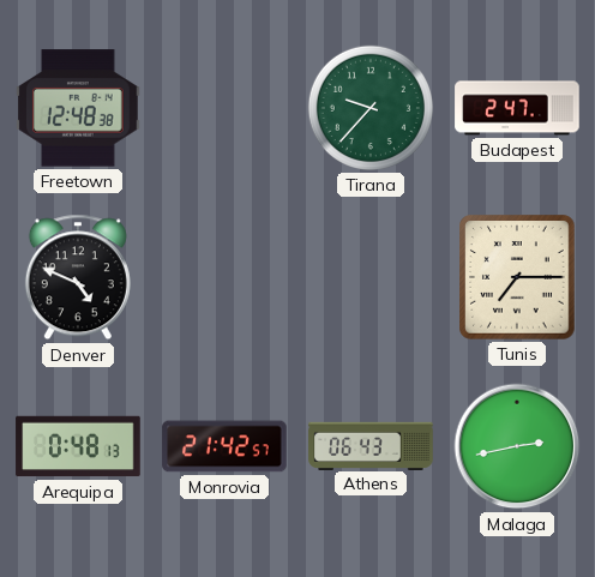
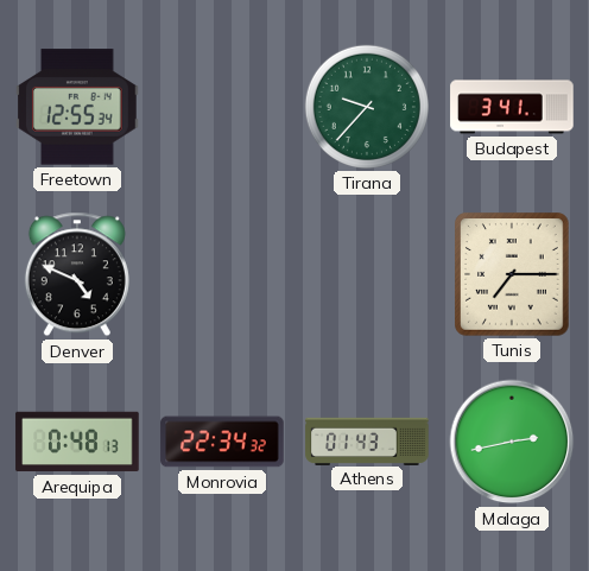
Freetown: 12:48 -> 12:55
Budapest: 2:47 -> 3:41
Monrovia: 21:42 -> 22:34
Athens: 06:43 -> 01:43
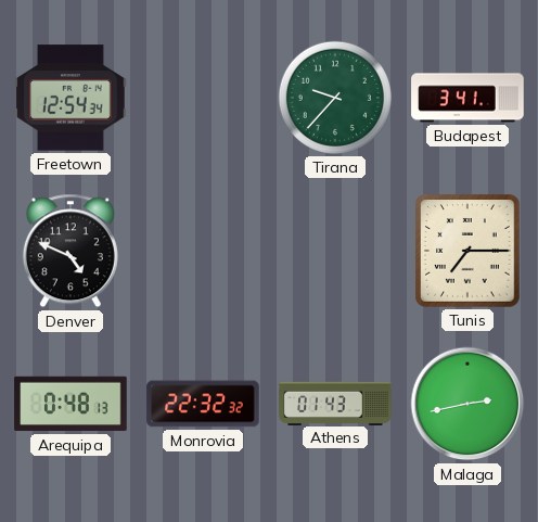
Freetown: 12:55 -> 12:54
Monrovia: 22:34 -> 22:32
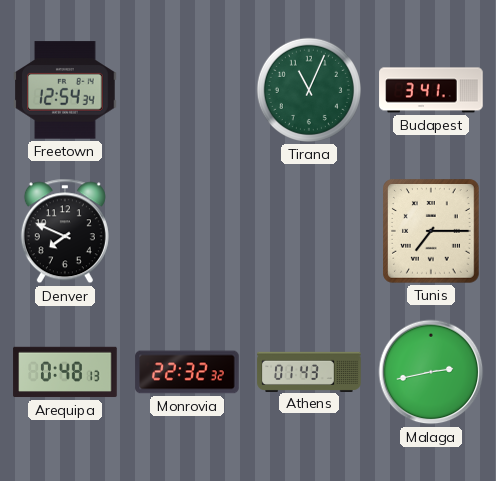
Tirana: 9:37 -> 11:04
Denver: 4:49 -> 7:49
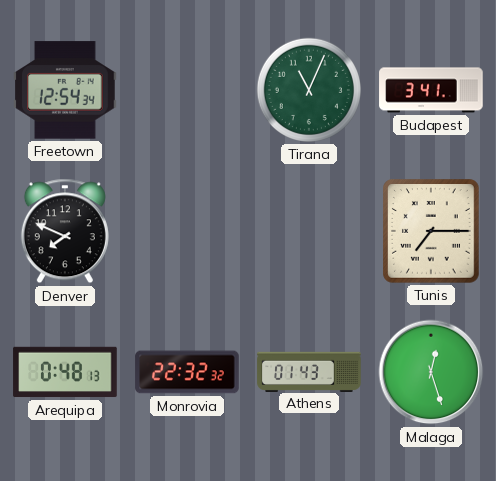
Malaga: 2:43 -> 12:27
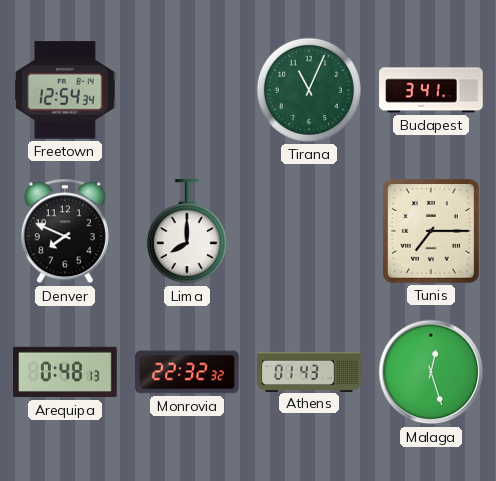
Lima: none -> 8:00
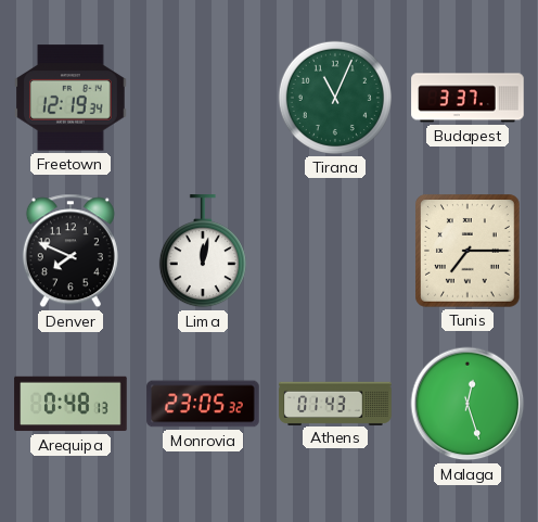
Freetown: 12:54 -> 12:19
Budapest: 3:41 -> 3:37
Lima: 8:00 -> 12:02
Monrovia: 22:32 -> 23:05
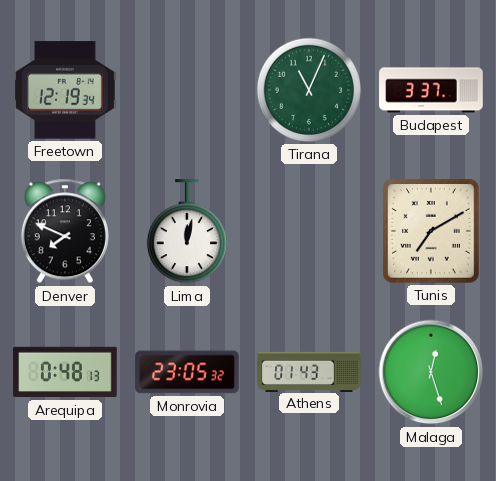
Tunis: 7:15 -> 7:10
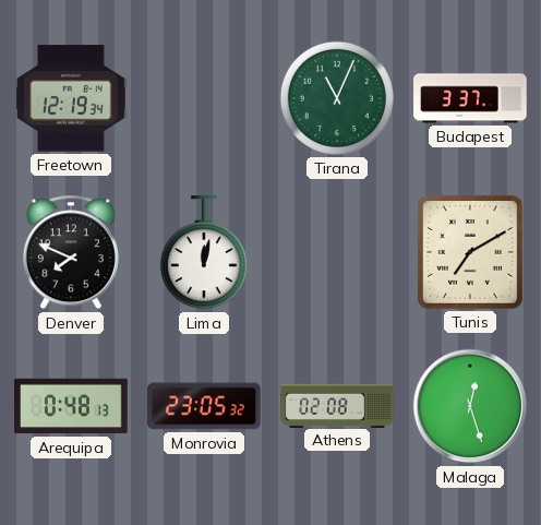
Athens: 01:43 -> 02:08
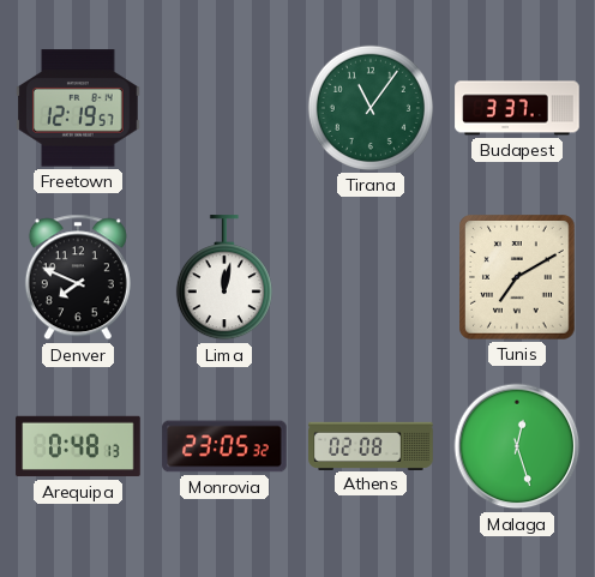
Freetown: 12:19:34 -> 12:19:57
Tirana: 11:04 -> 11:06
